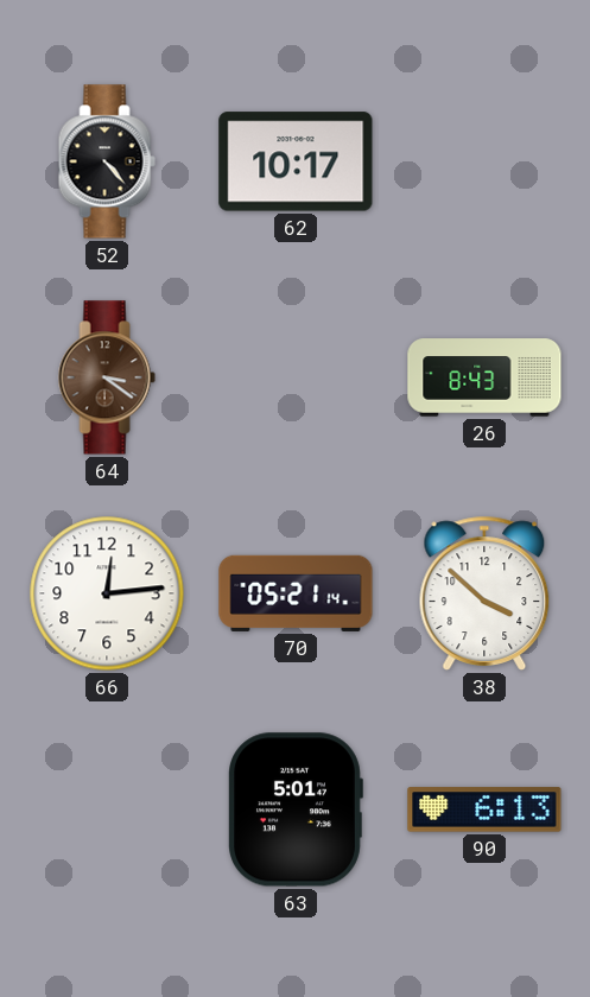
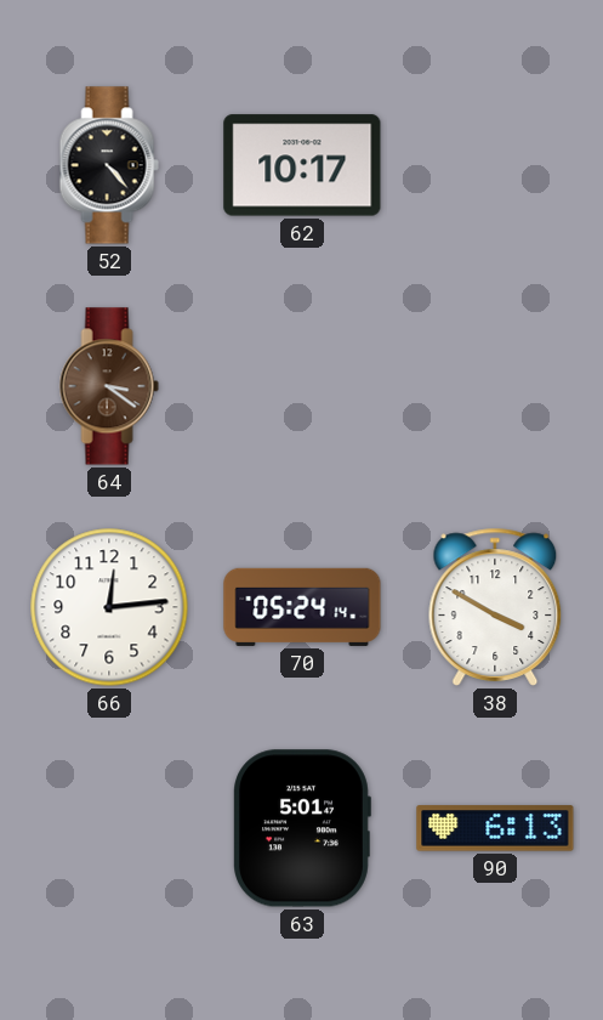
26: 8:43 -> none
70: 05:21 -> 05:24
38: 3:52 -> 3:50
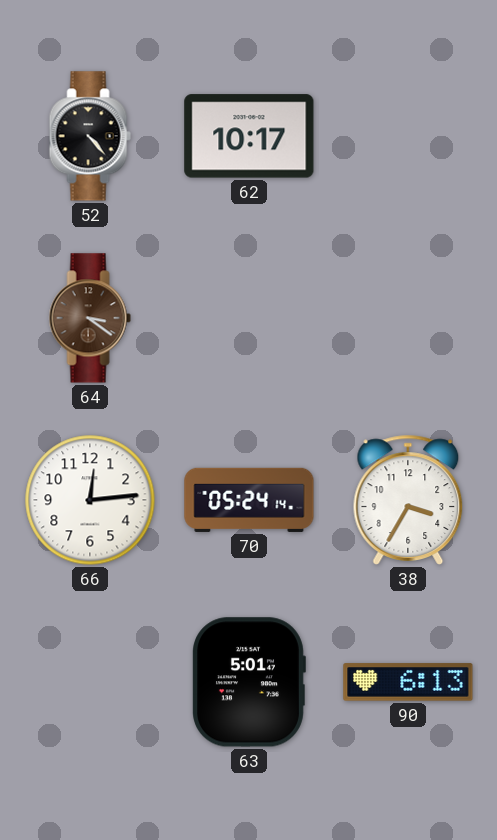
38: 3:50 -> 3:35
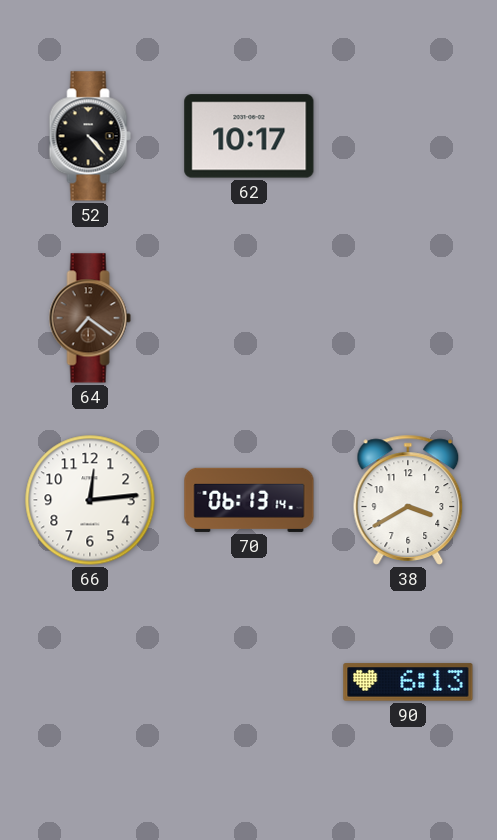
64: 3:21 -> 7:21
70: 05:24 -> 06:13
38: 3:35 -> 3:40
63: 5:01 -> none
